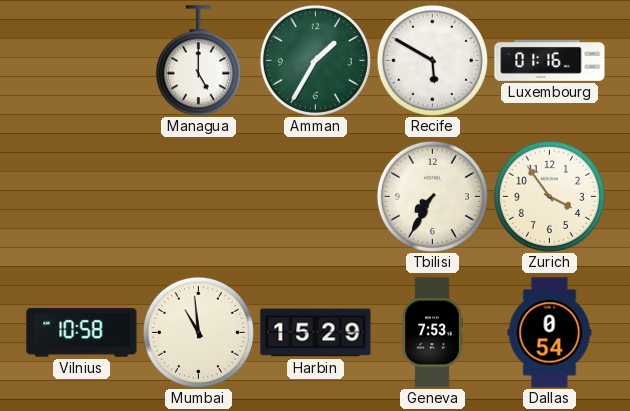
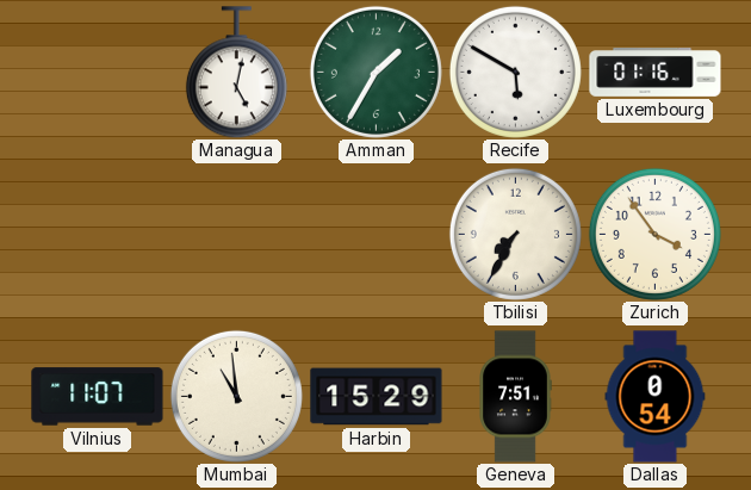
Managua: 5:00 -> 5:02
Vilnius: 10:58 -> 11:07
Geneva: 7:53 -> 7:51
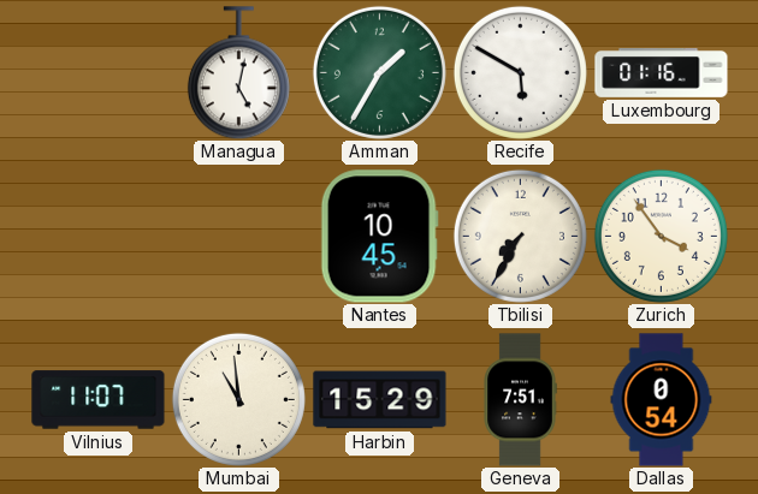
Nantes: none -> 10:45
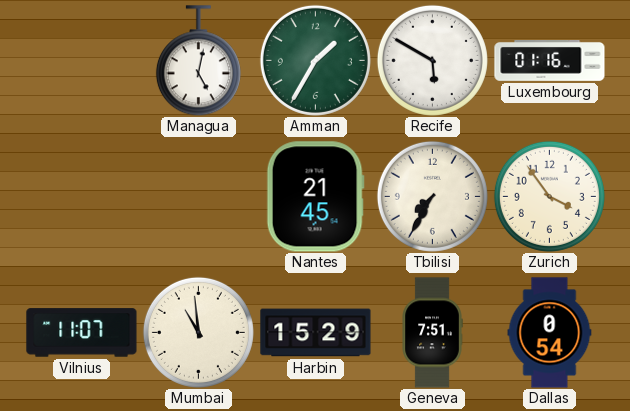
Nantes: 10:45 -> 21:45
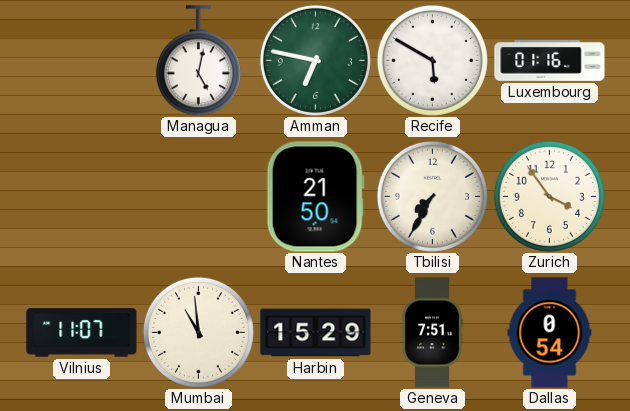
Amman: 1:35 -> 6:47
Nantes: 21:45 -> 21:50
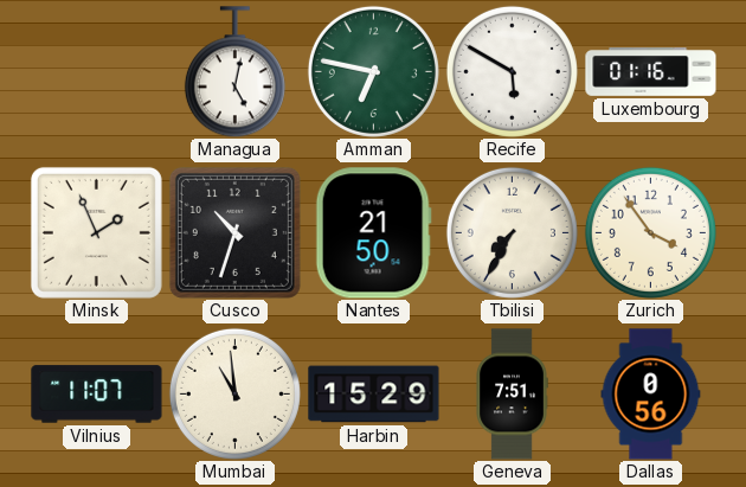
Minsk: none -> 1:56
Cusco: none -> 10:33
Dallas: 0:54 -> 0:56
